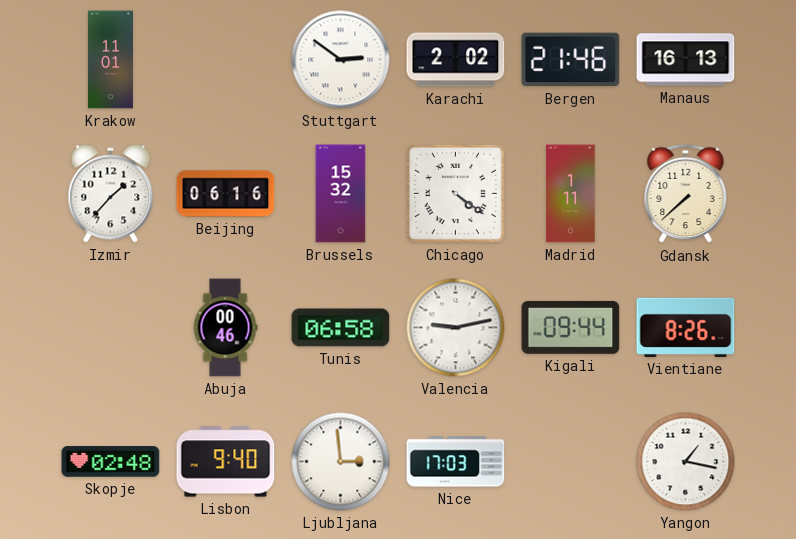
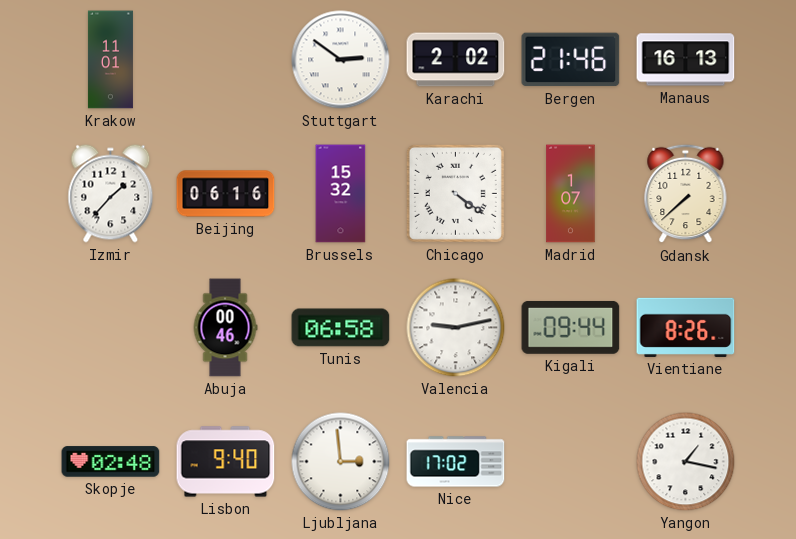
Madrid: 1:11 -> 1:07
Nice: 17:03 -> 17:02
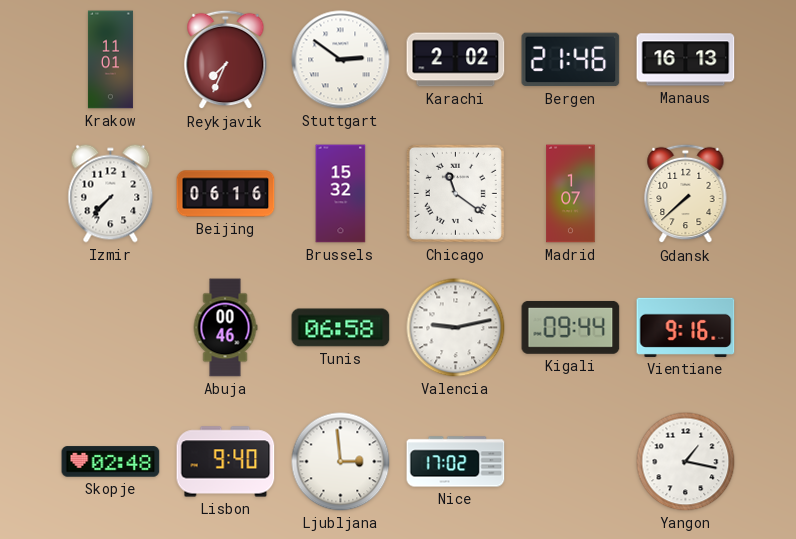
Reykjavik: none -> 7:34
Izmir: 1:37 -> 7:37
Chicago: 4:21 -> 11:21
Vientiane: 8:26 -> 9:16
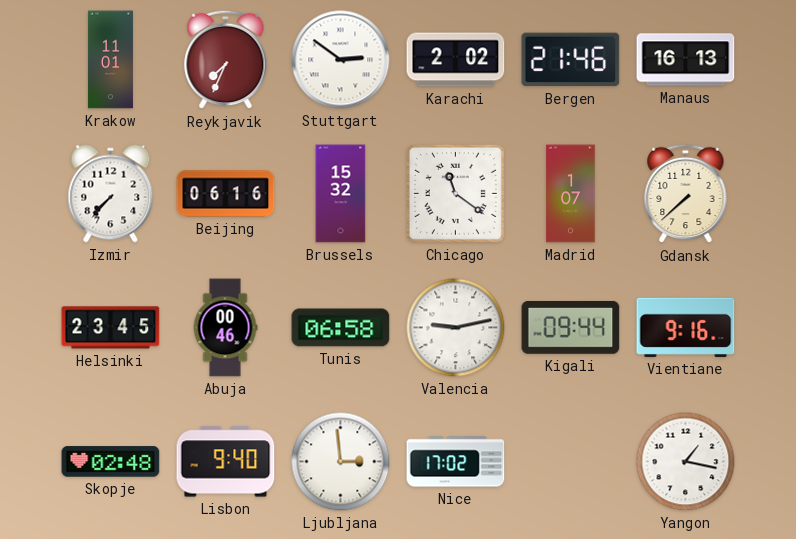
Helsinki: none -> 23:45
